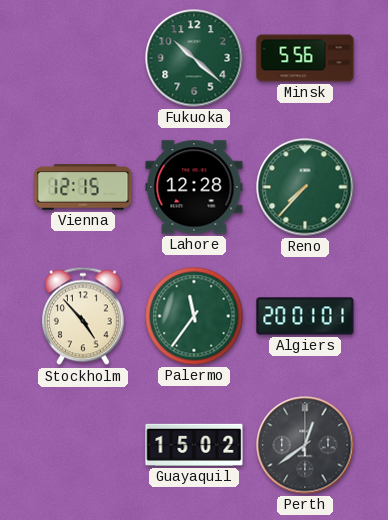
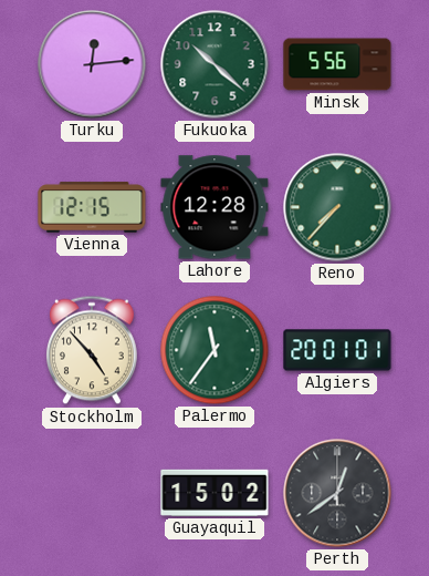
Turku: none -> 12:14
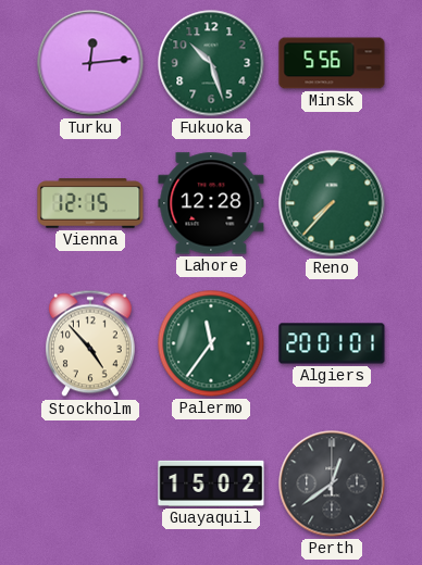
Fukuoka: 10:22 -> 10:27
